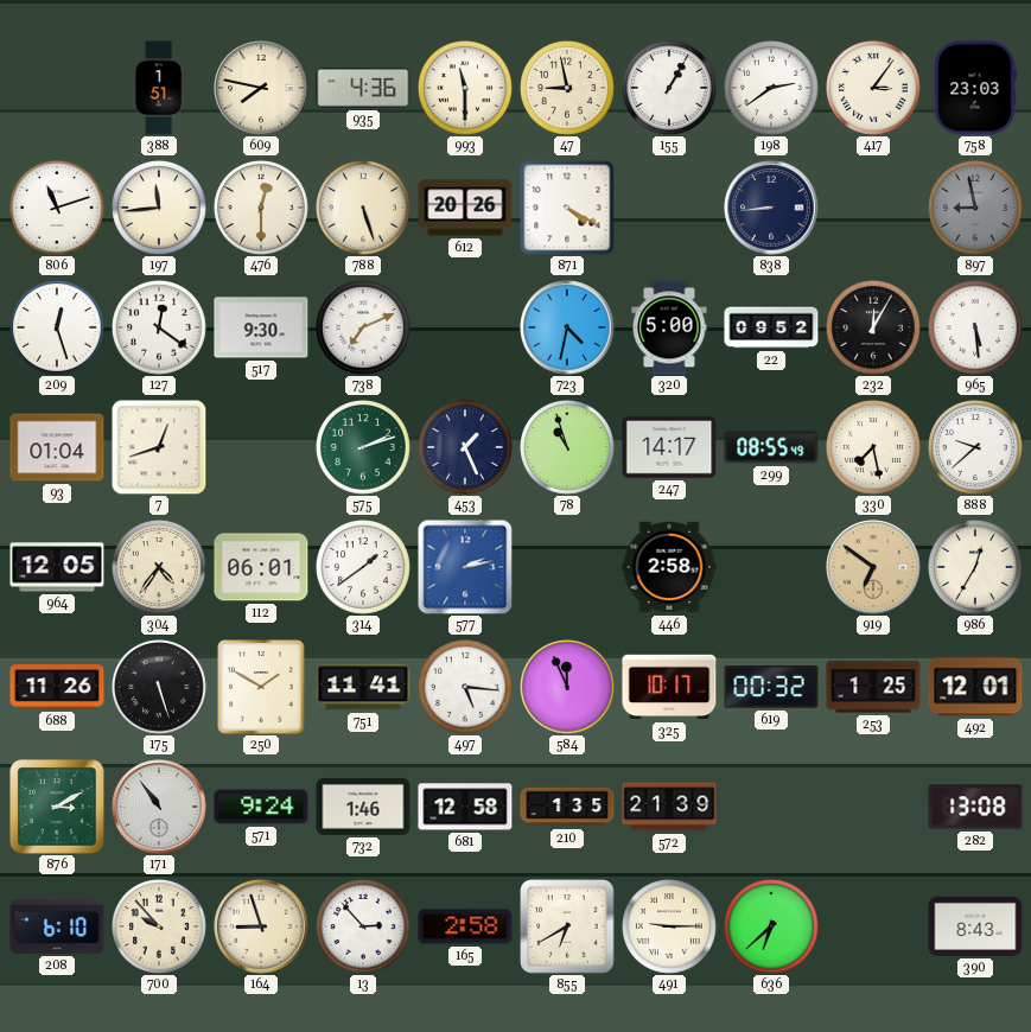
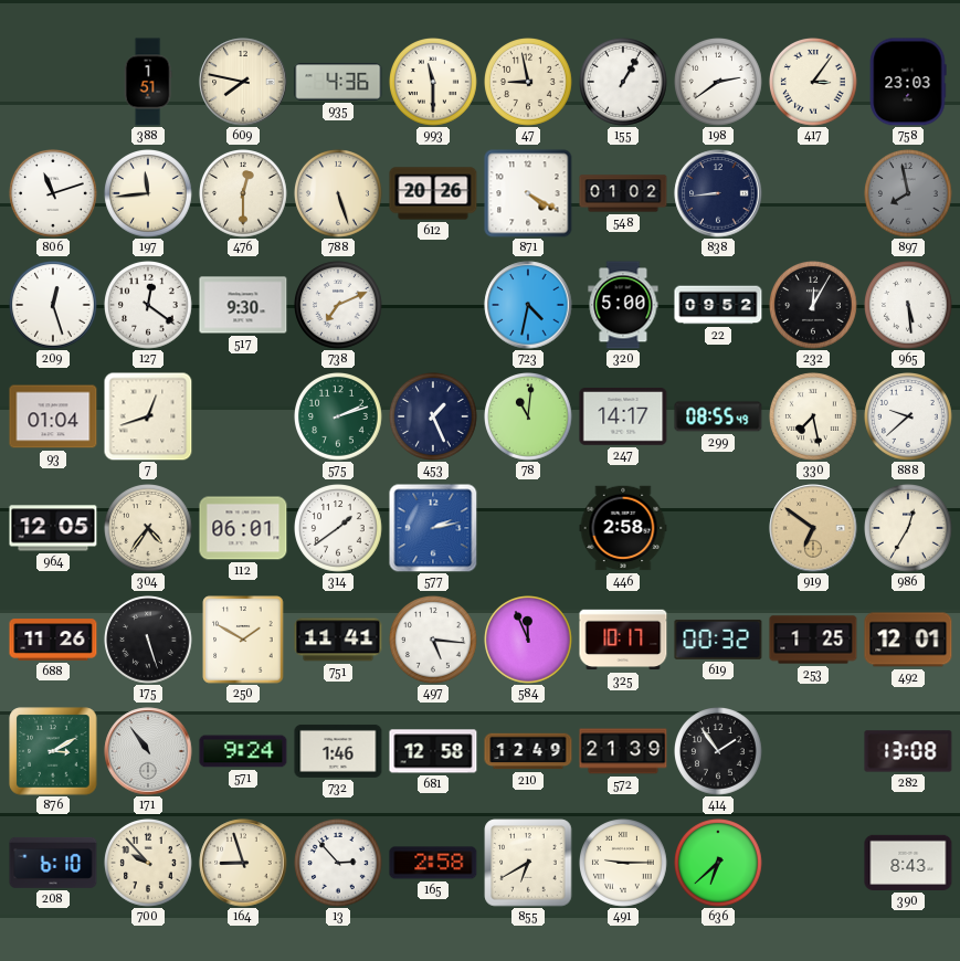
548: none -> 01:02
897: 8:58 -> 7:58
78: 10:57 -> 11:01
210: 1:35 -> 12:49
414: none -> 1:54
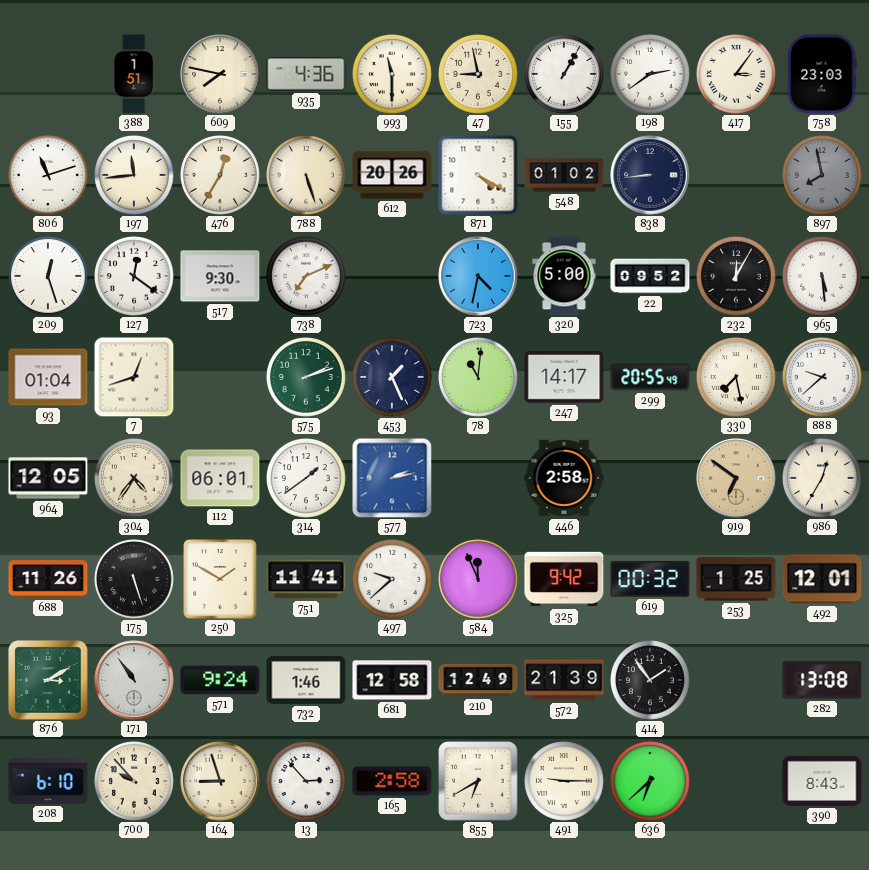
476: 12:30 -> 12:35
299: 08:55 -> 20:55
497: 5:16 -> 9:38
325: 10:17 -> 9:42
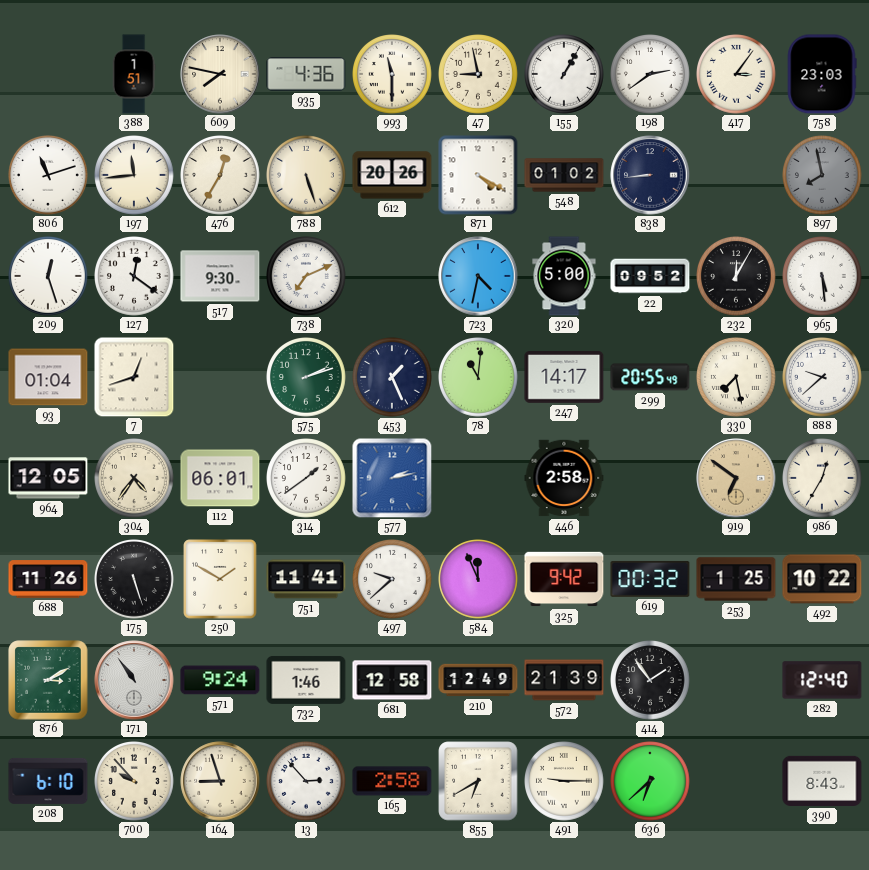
492: 12:01 -> 10:22
282: 13:08 -> 12:40
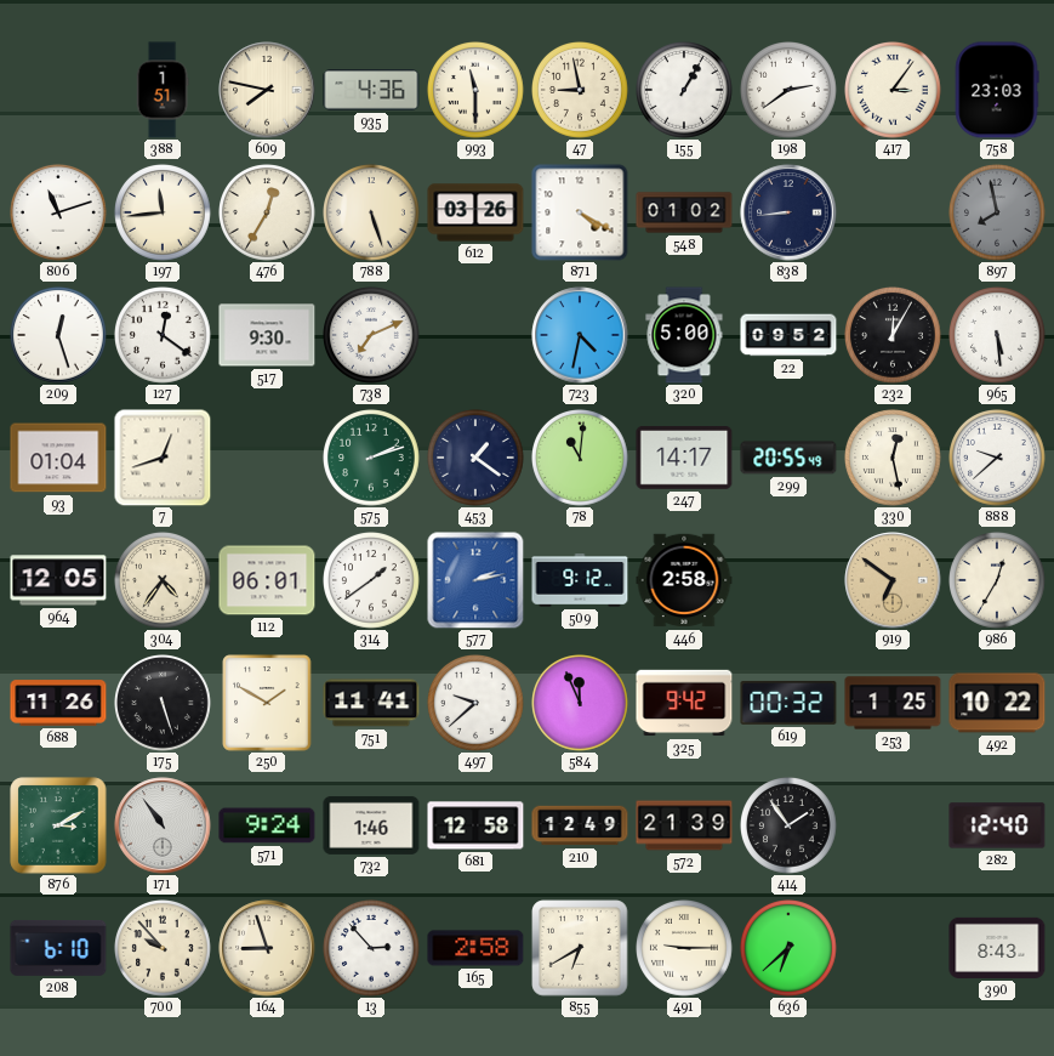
612: 20:26 -> 03:26
453: 1:26 -> 1:21
330: 7:28 -> 12:28
509: none -> 9:12
